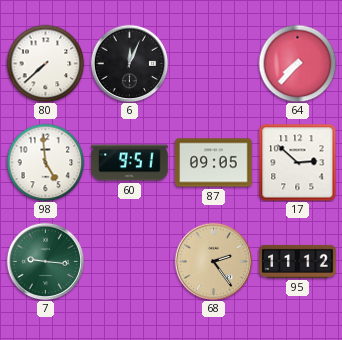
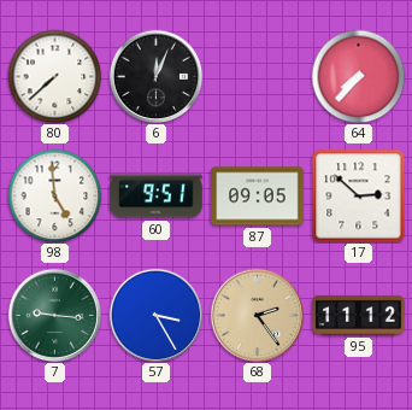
57: none -> 3:25
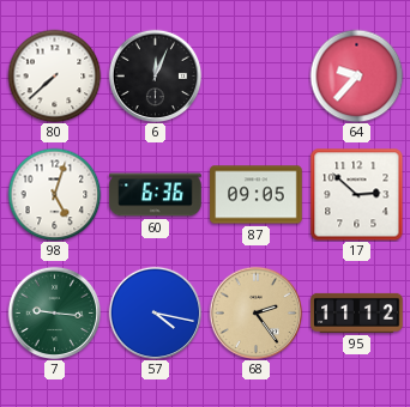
64: 7:37 -> 9:37
98: 4:59 -> 5:03
60: 9:51 -> 6:36
57: 3:25 -> 4:17
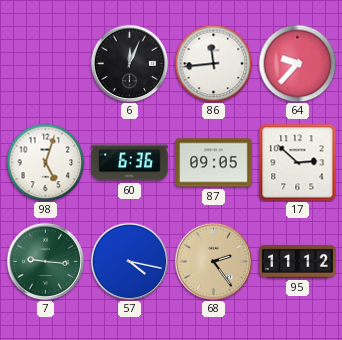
80: 7:38 -> none
86: none -> 11:44
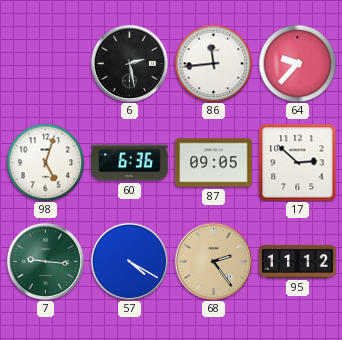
6: 12:04 -> 2:28
57: 4:17 -> 4:20
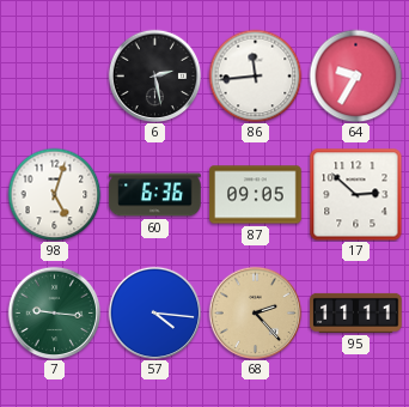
64: 9:37 -> 9:35
57: 4:20 -> 4:16
68: 2:24 -> 2:23
95: 11:12 -> 11:11
